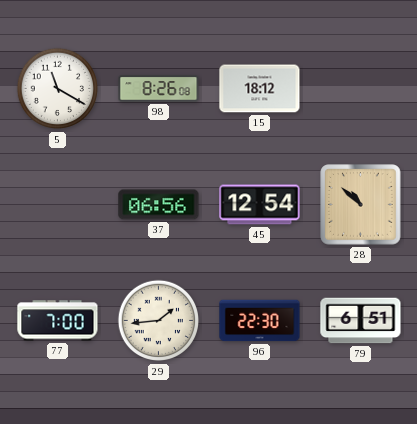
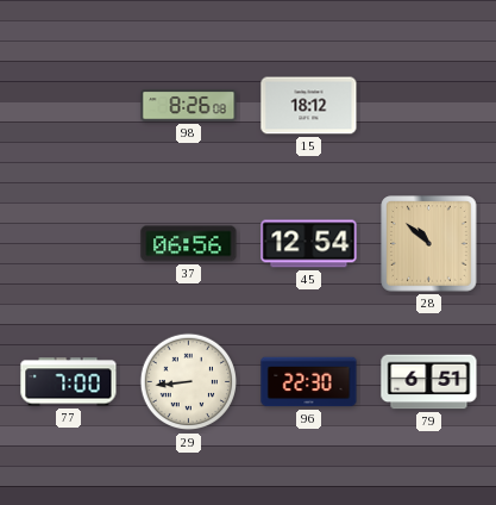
5: 11:20 -> none
29: 1:44 -> 8:44
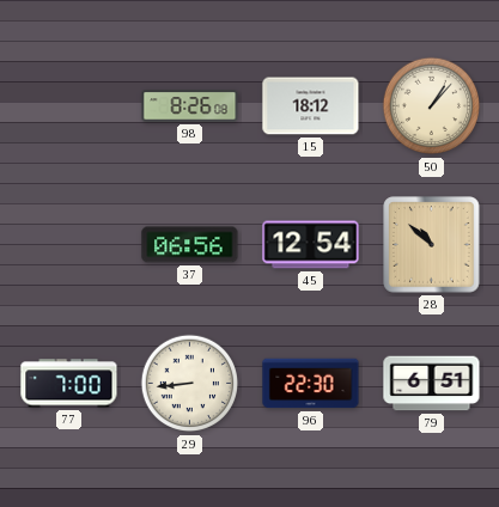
50: none -> 1:07
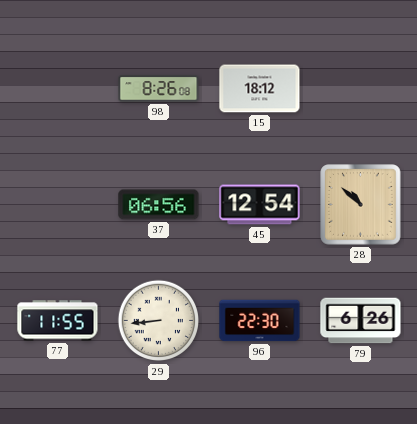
50: 1:07 -> none
77: 7:00 -> 11:55
79: 6:51 -> 6:26
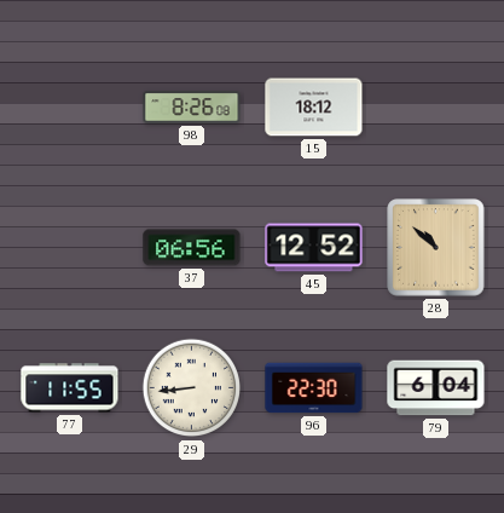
45: 12:54 -> 12:52
79: 6:26 -> 6:04
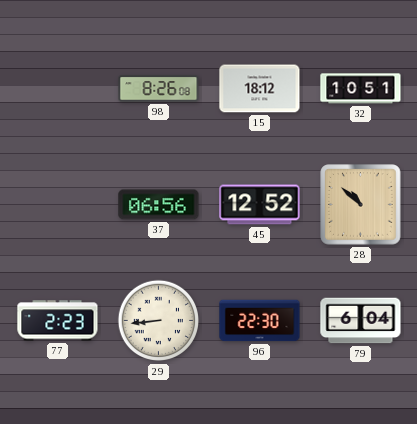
32: none -> 10:51
77: 11:55 -> 2:23
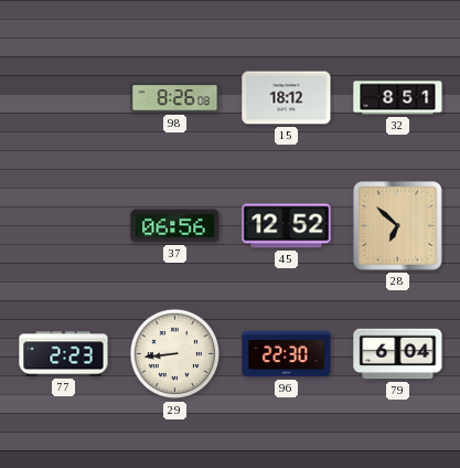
32: 10:51 -> 8:51
28: 10:52 -> 6:52
